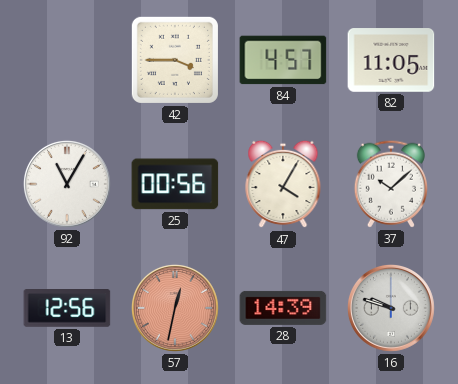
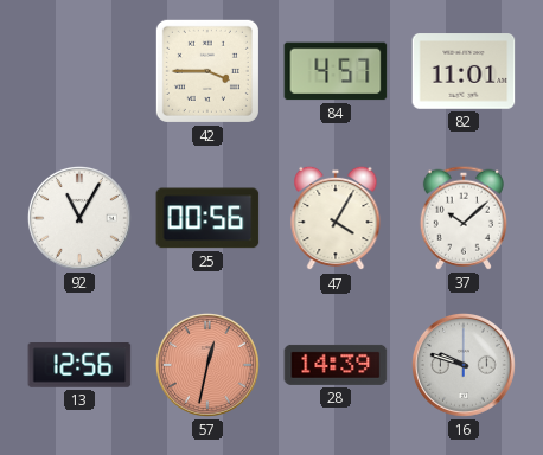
82: 11:05 -> 11:01
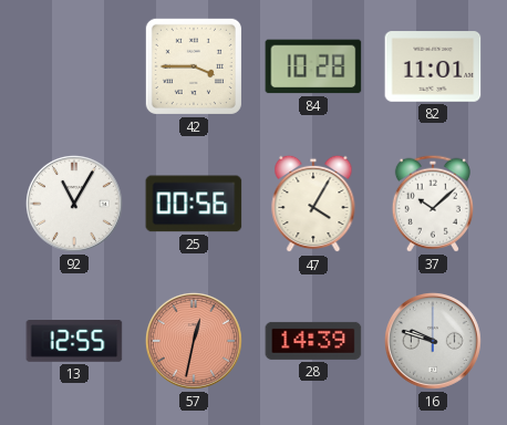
84: 4:57 -> 10:28
13: 12:56 -> 12:55
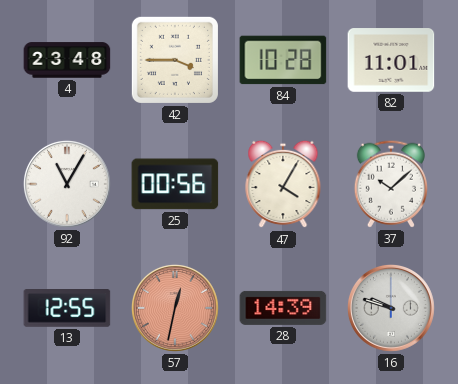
4: none -> 23:48
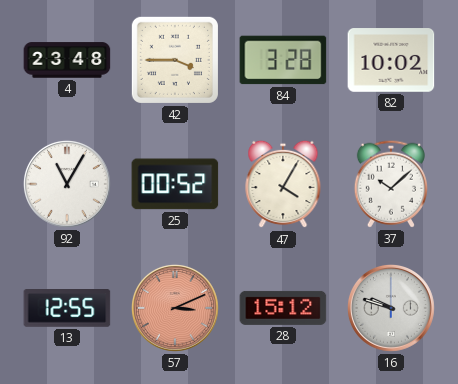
84: 10:28 -> 3:28
82: 11:01 -> 10:02
25: 00:56 -> 00:52
57: 12:32 -> 3:11
28: 14:39 -> 15:12
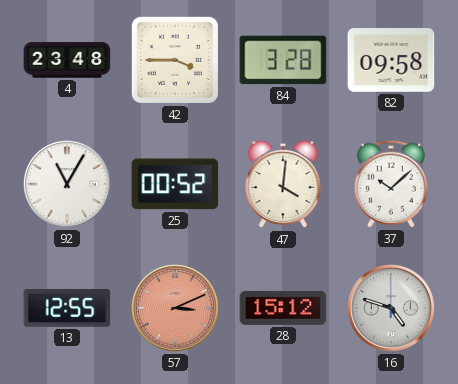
82: 10:02 -> 09:58
47: 4:05 -> 4:01
16: 9:48 -> 4:48
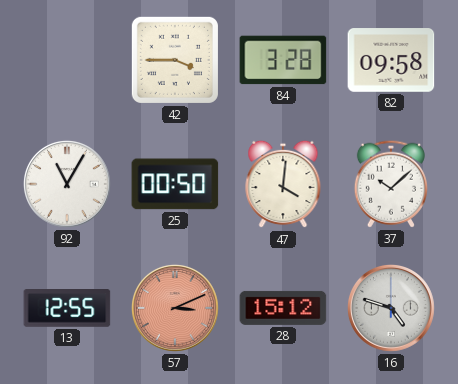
4: 23:48 -> none
25: 00:52 -> 00:50
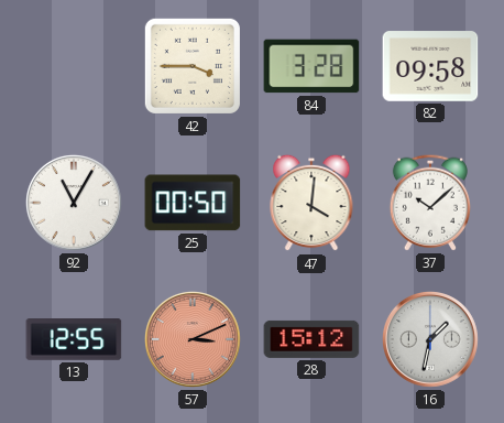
16: 4:48 -> 1:32
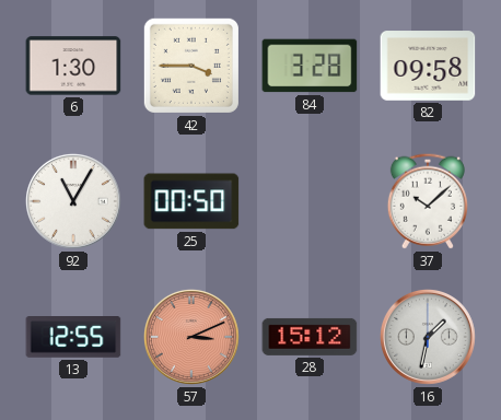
6: none -> 1:30
47: 4:01 -> none
